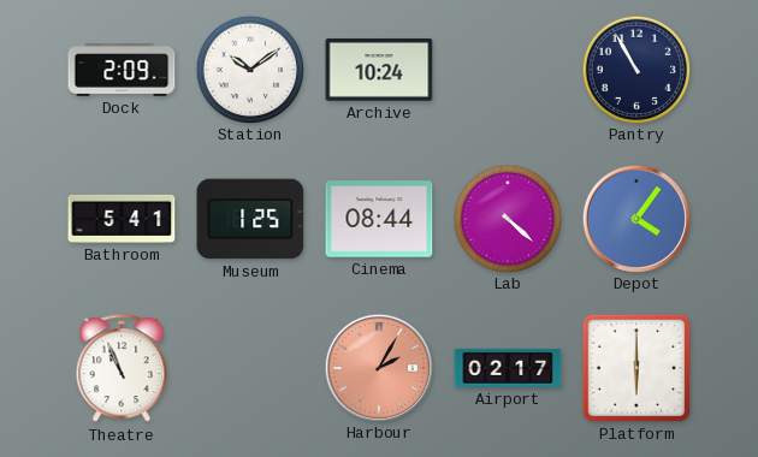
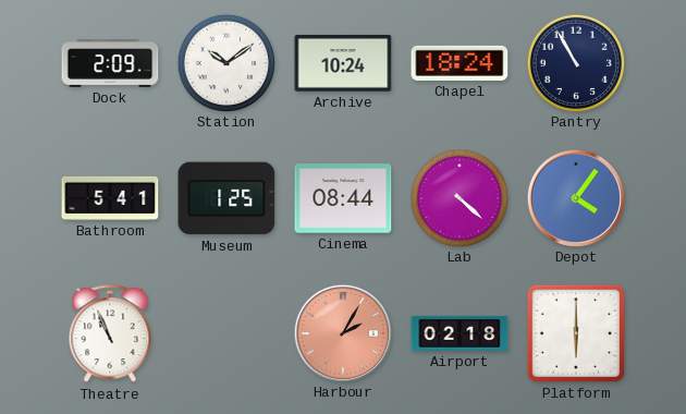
Chapel: none -> 18:24
Airport: 02:17 -> 02:18
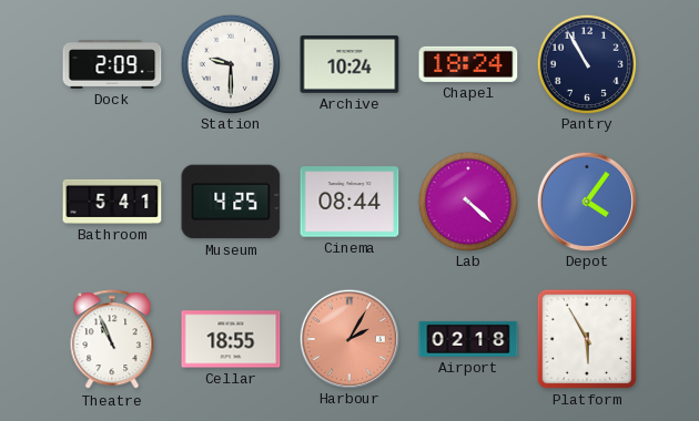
Station: 10:09 -> 9:30
Museum: 1:25 -> 4:25
Cellar: none -> 18:55
Platform: 6:00 -> 5:55
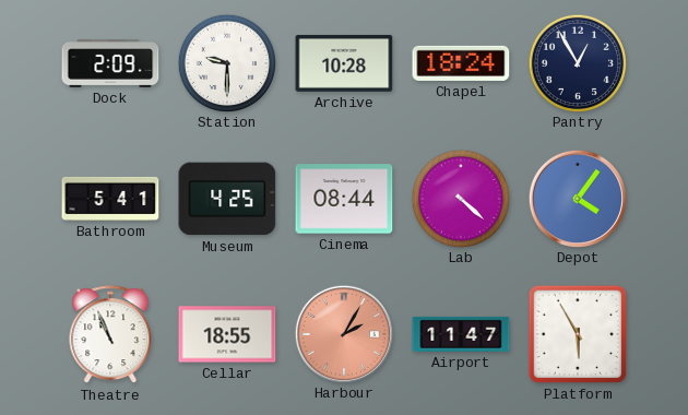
Archive: 10:24 -> 10:28
Pantry: 10:55 -> 12:55
Airport: 02:18 -> 11:47
